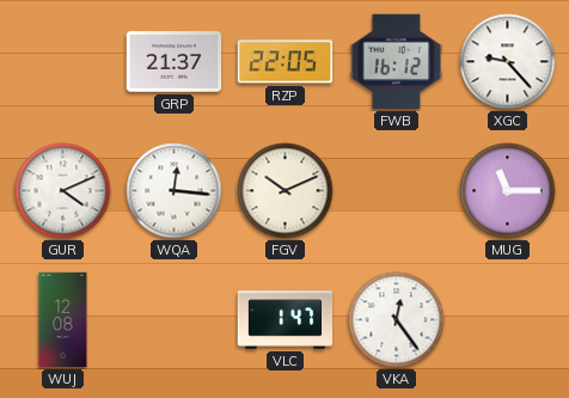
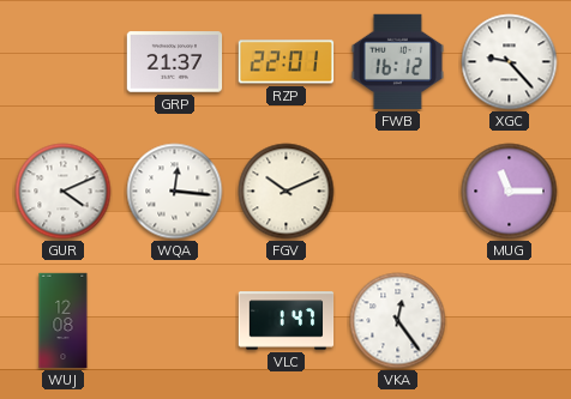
RZP: 22:05 -> 22:01
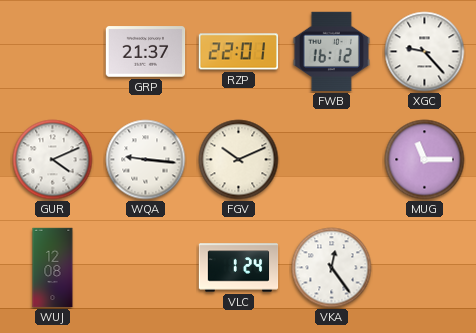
WQA: 12:16 -> 9:16
VLC: 1:47 -> 1:24
